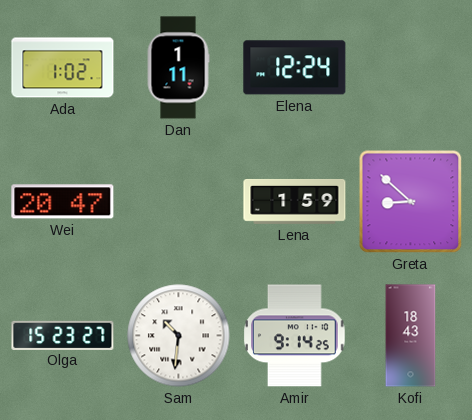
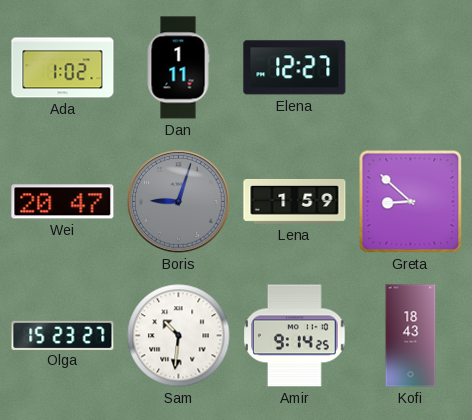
Elena: 12:24 -> 12:27
Boris: none -> 9:03
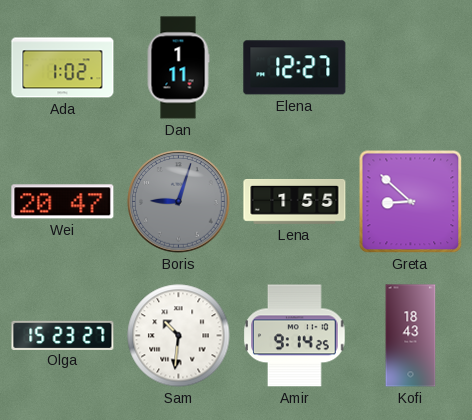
Lena: 1:59 -> 1:55
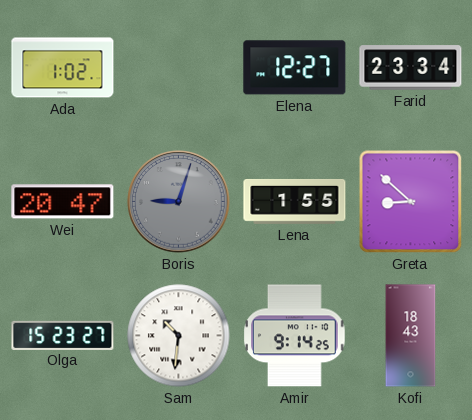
Dan: 1:11 -> none
Farid: none -> 23:34
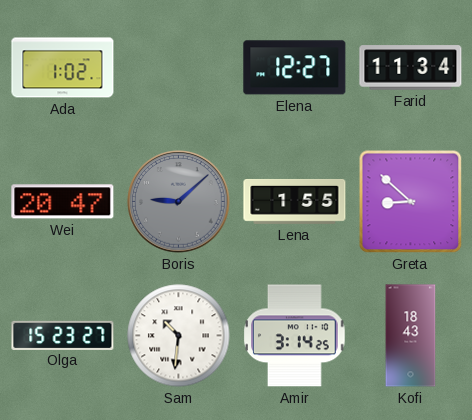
Farid: 23:34 -> 11:34
Boris: 9:03 -> 9:08
Amir: 9:14 -> 3:14
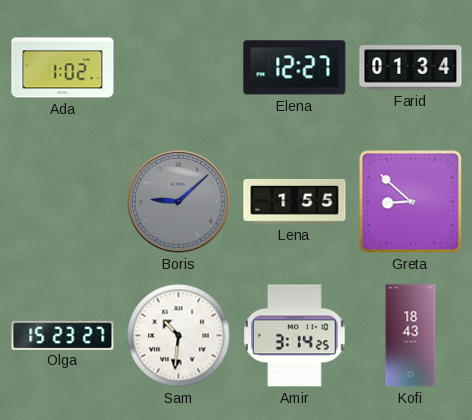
Farid: 11:34 -> 01:34
Wei: 20:47 -> none
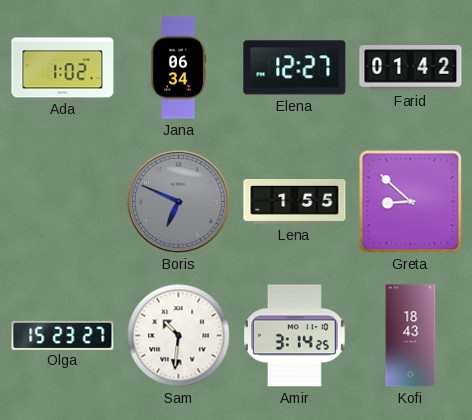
Jana: none -> 06:34
Farid: 01:34 -> 01:42
Boris: 9:08 -> 6:49
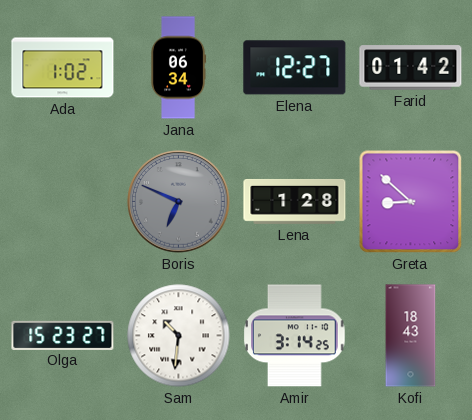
Lena: 1:55 -> 1:28
